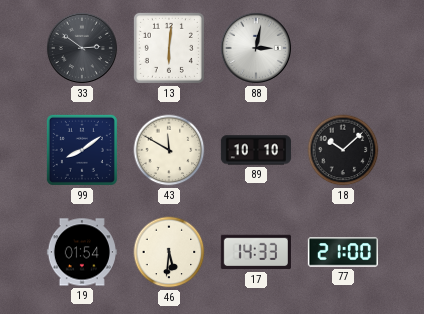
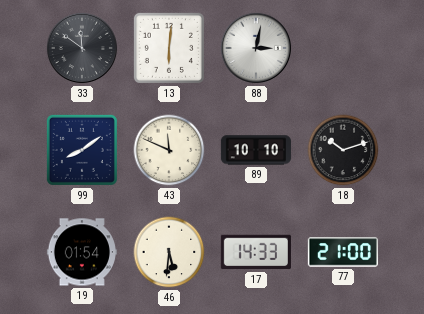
33: 2:51 -> 11:51
43: 11:50 -> 11:49
18: 10:08 -> 10:12
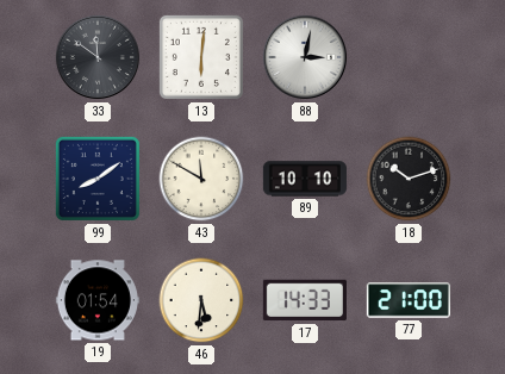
43: 11:49 -> 11:50
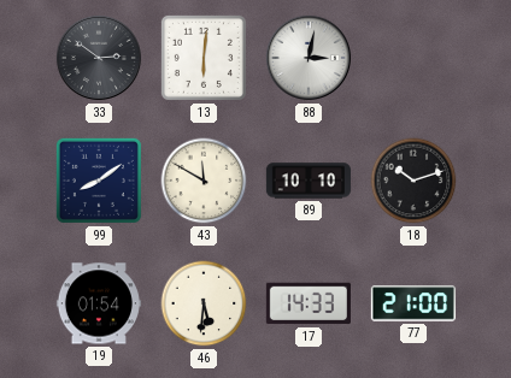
33: 11:51 -> 2:51
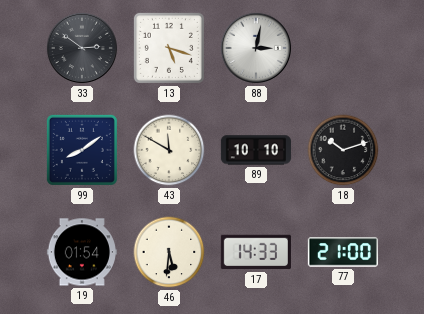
13: 6:01 -> 5:18
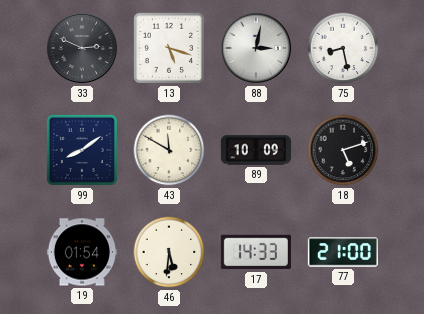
33: 2:51 -> 2:49
75: none -> 8:28
89: 10:10 -> 10:09
18: 10:12 -> 5:12
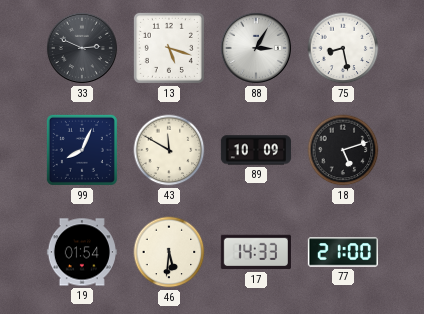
88: 3:02 -> 3:05
99: 8:09 -> 8:04
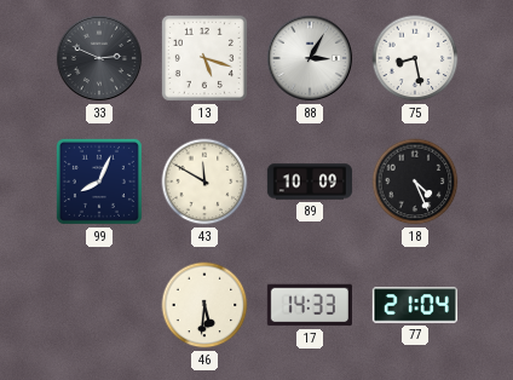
18: 5:12 -> 4:26
19: 01:54 -> none
77: 21:00 -> 21:04
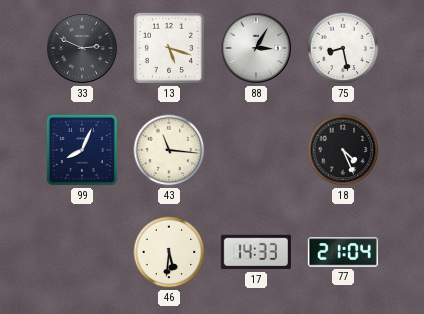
43: 11:50 -> 11:16
89: 10:09 -> none
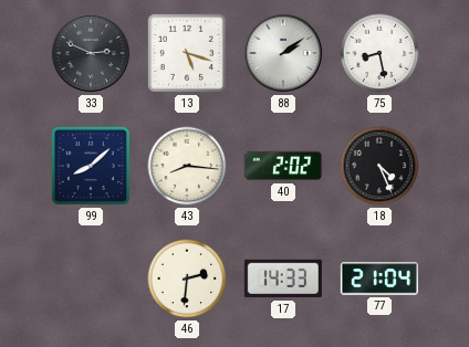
88: 3:05 -> 2:09
99: 8:04 -> 8:08
43: 11:16 -> 8:16
40: none -> 2:02
46: 5:31 -> 2:31
